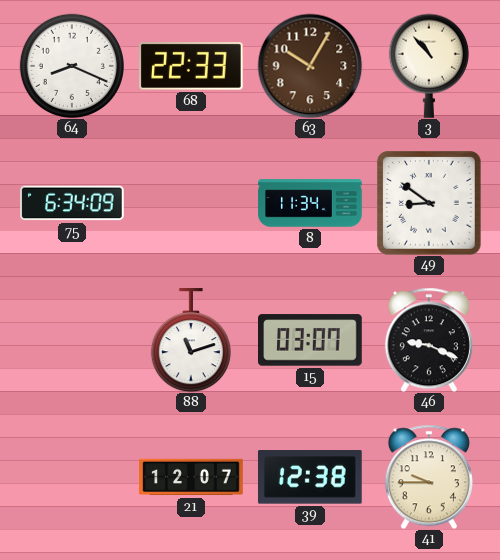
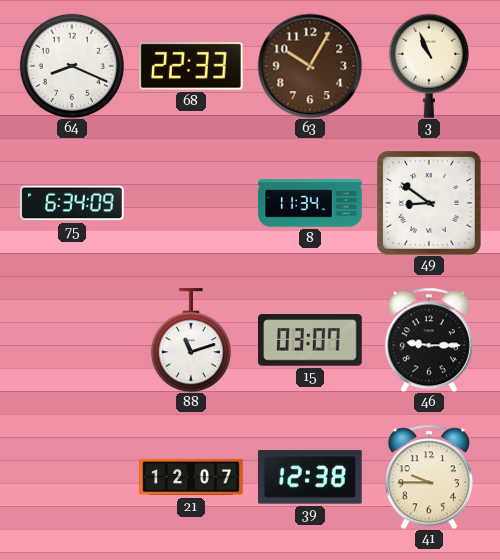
3: 10:53 -> 10:56
46: 9:19 -> 9:15
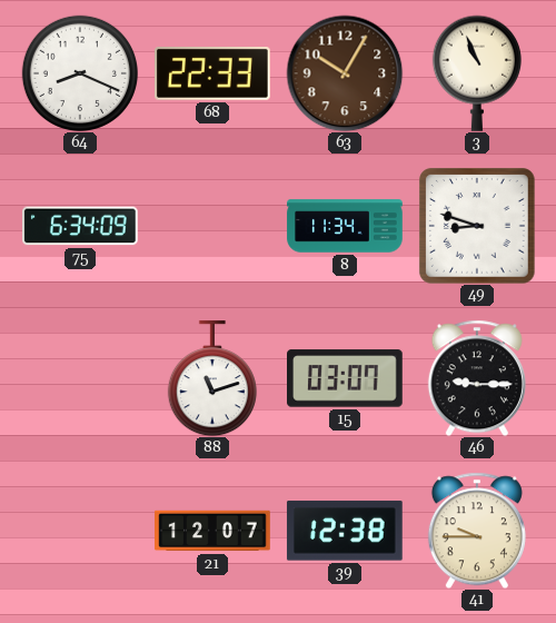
49: 8:51 -> 8:48
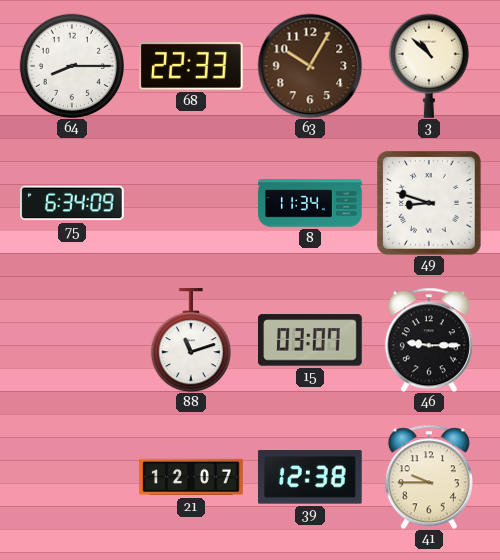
64: 8:19 -> 8:15
3: 10:56 -> 10:52
